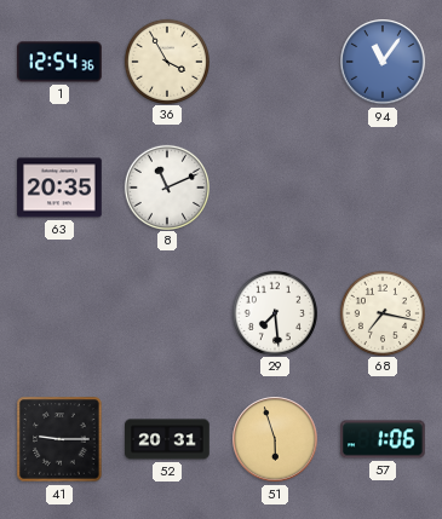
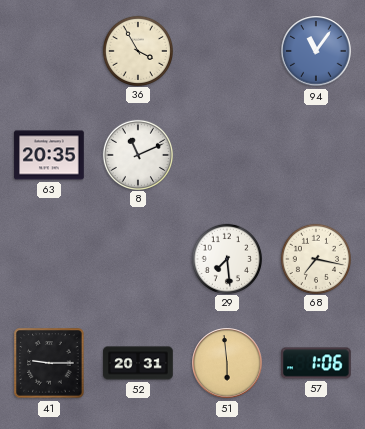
1: 12:54 -> none
51: 5:57 -> 5:59
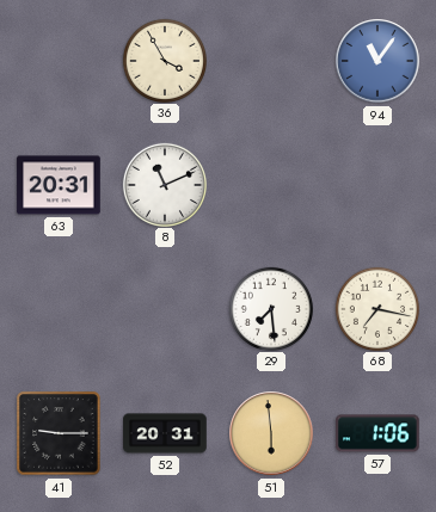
63: 20:35 -> 20:31
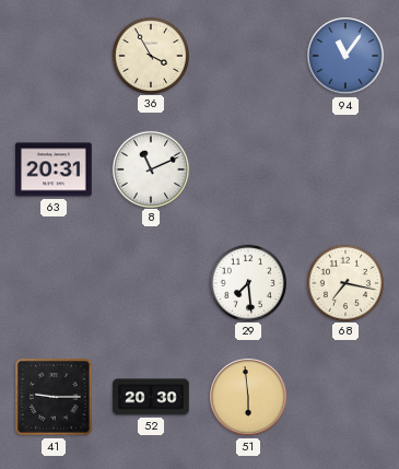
52: 20:31 -> 20:30
57: 1:06 -> none
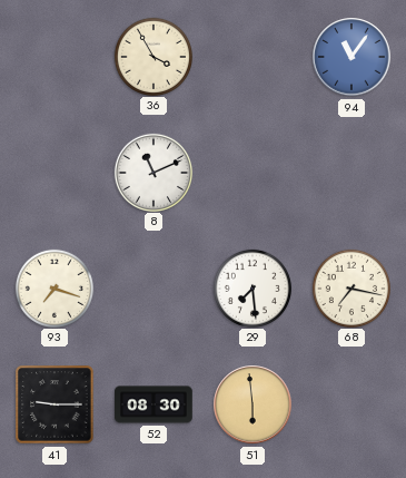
63: 20:31 -> none
93: none -> 7:18
52: 20:30 -> 08:30
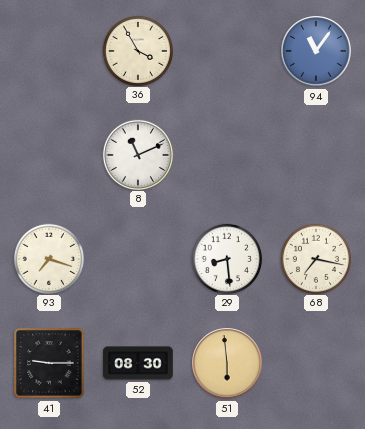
29: 7:29 -> 8:29
